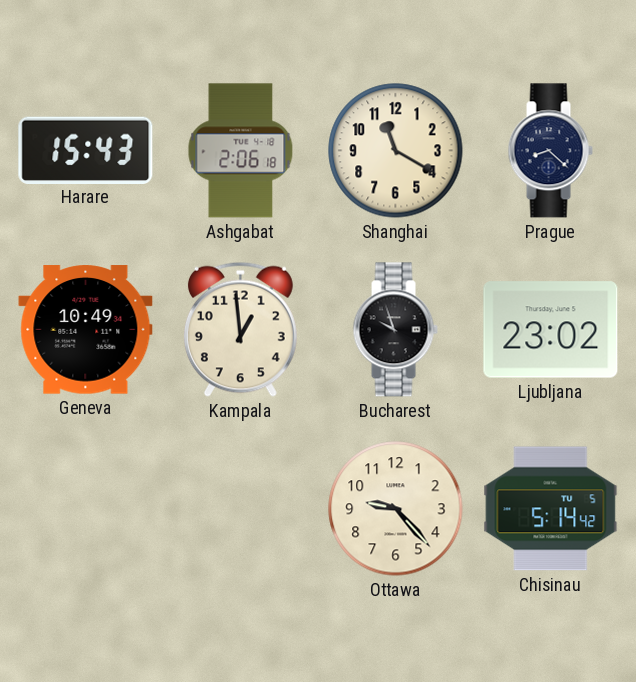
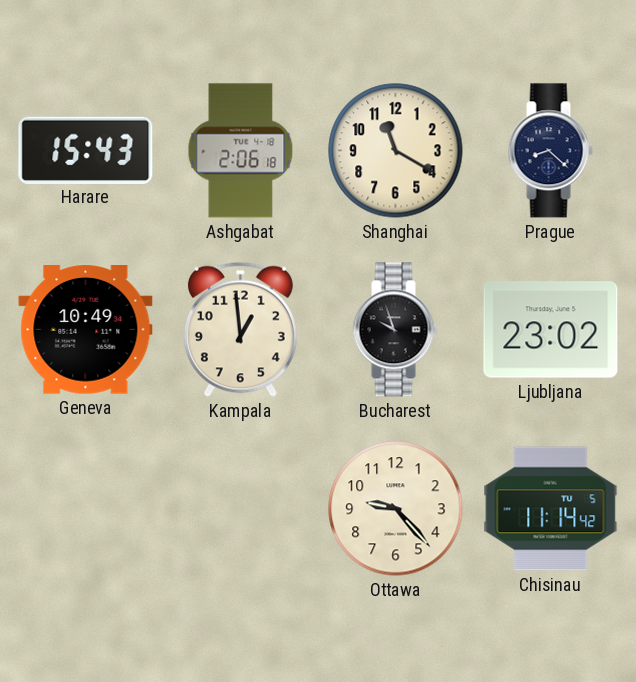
Chisinau: 5:14 -> 11:14
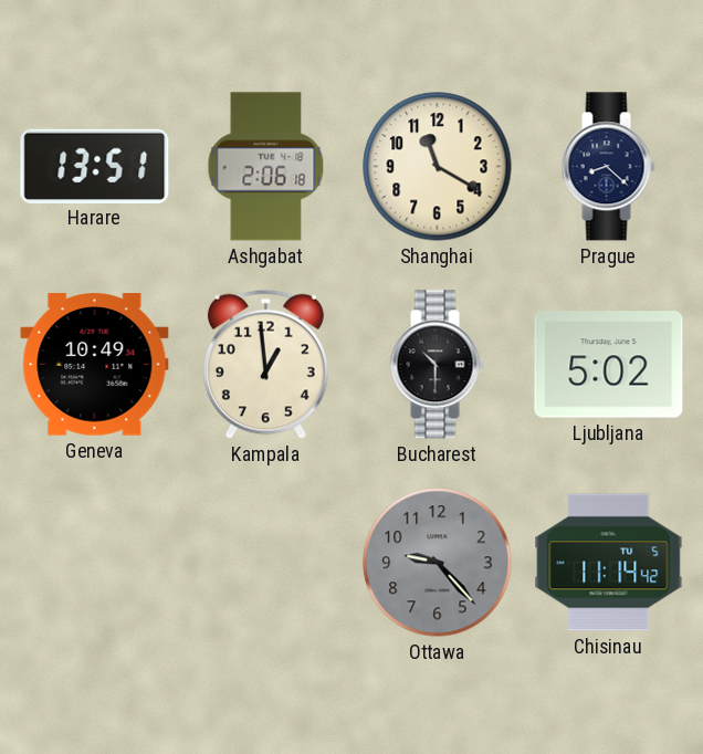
Harare: 15:43 -> 13:51
Bucharest: 9:57 -> 10:30
Ljubljana: 23:02 -> 5:02
Ottawa dial: cream -> grey
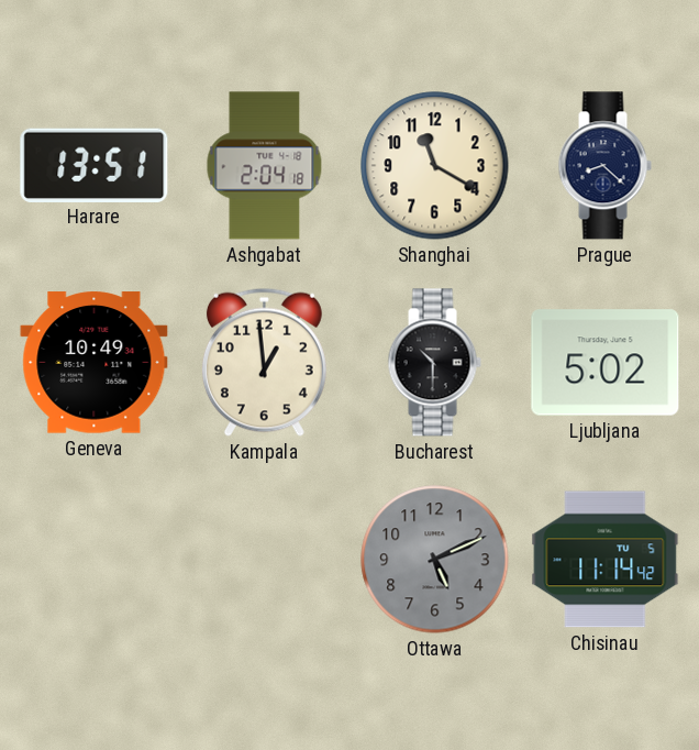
Ashgabat: 2:06 -> 2:04
Ottawa: 9:23 -> 5:11
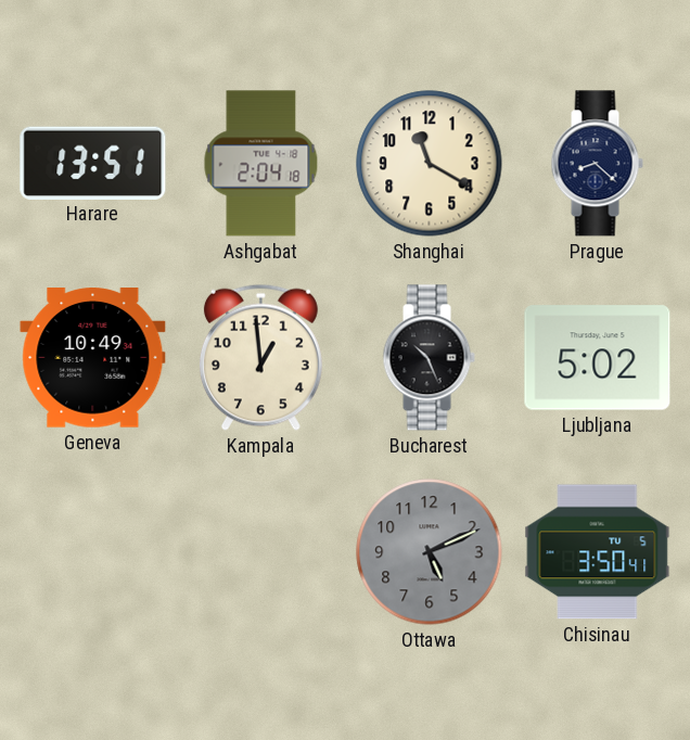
Bucharest: 10:30 -> 10:26
Chisinau: 11:14 -> 3:50
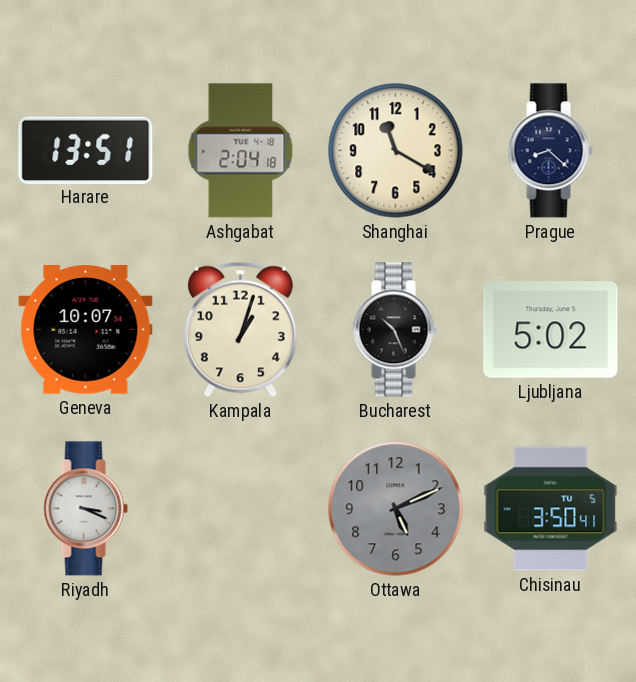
Geneva: 10:49 -> 10:07
Kampala: 12:59 -> 1:03
Riyadh: none -> 3:19
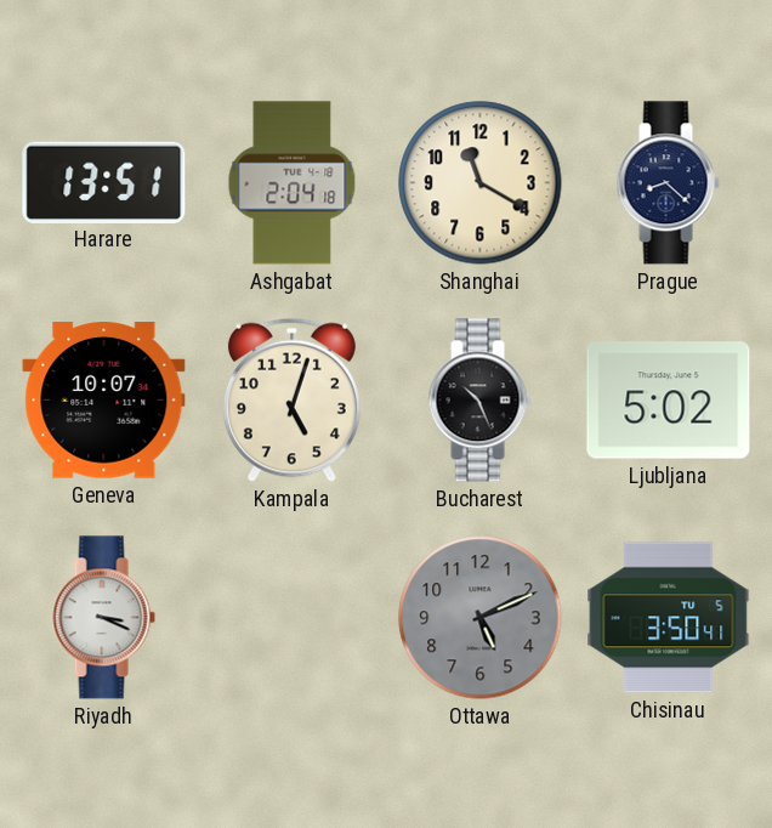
Kampala: 1:03 -> 5:03
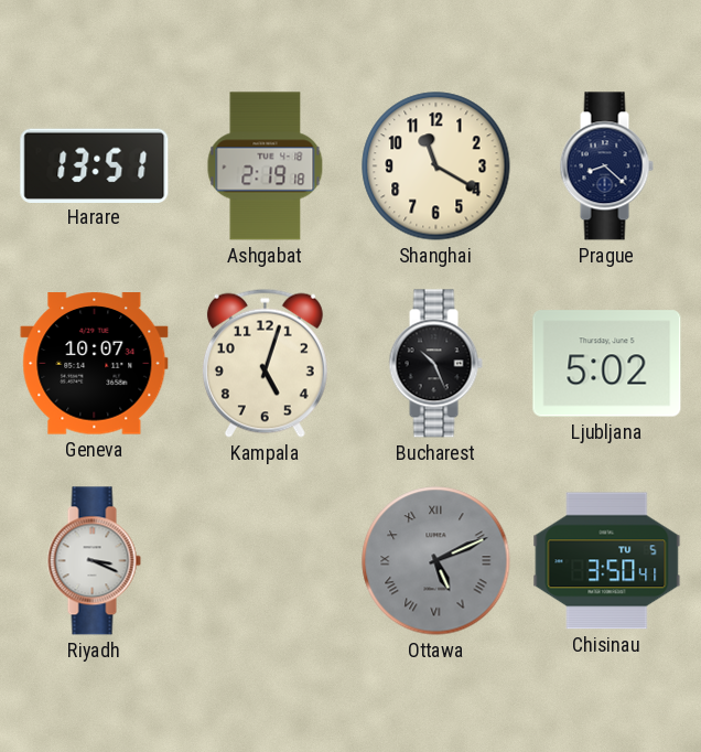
Ashgabat: 2:04 -> 2:19
Ottawa numerals: Arabic -> Roman
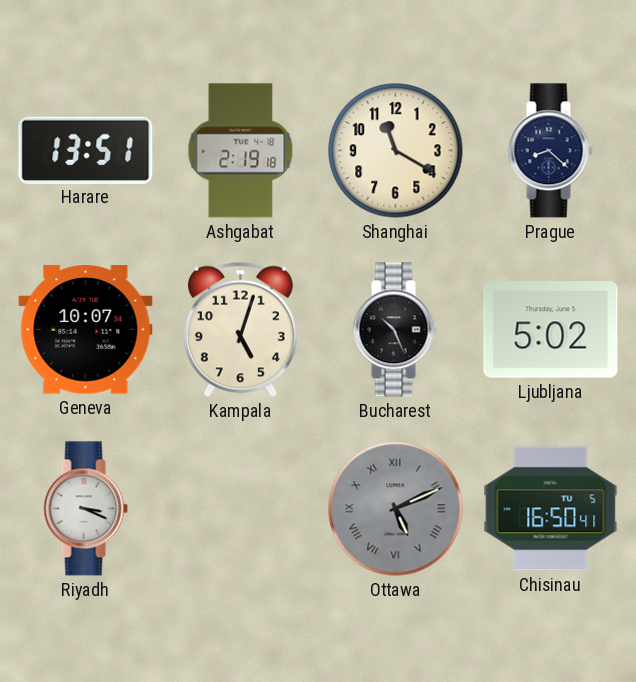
Chisinau: 3:50 -> 16:50
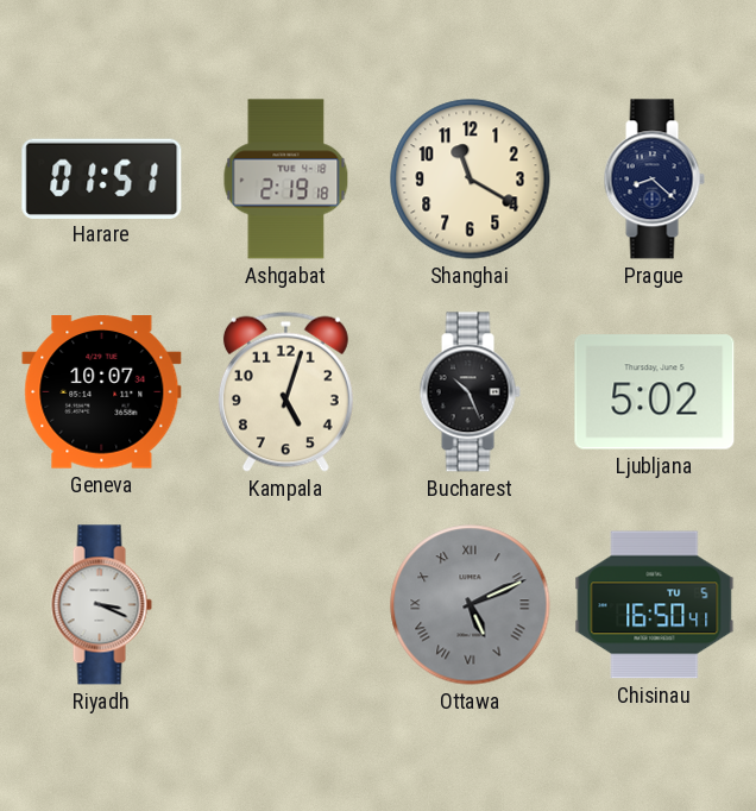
Harare: 13:51 -> 01:51
